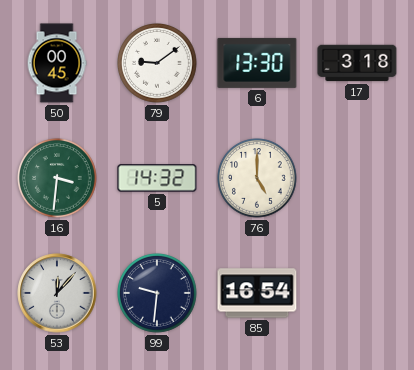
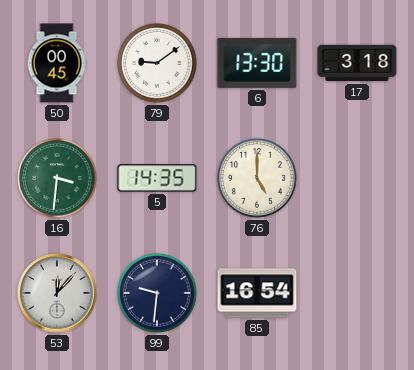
5: 14:32 -> 14:35
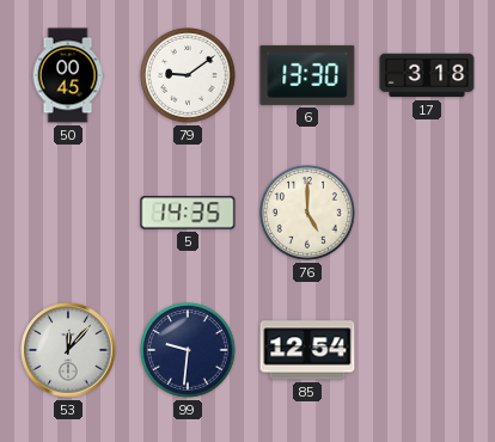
16: 3:31 -> none
85: 16:54 -> 12:54
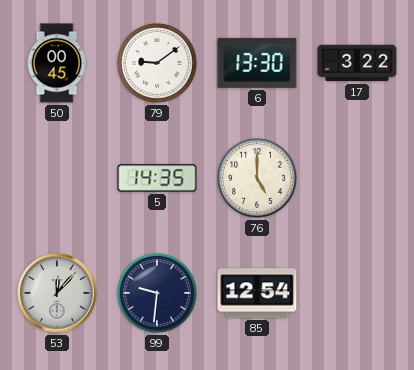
17: 3:18 -> 3:22
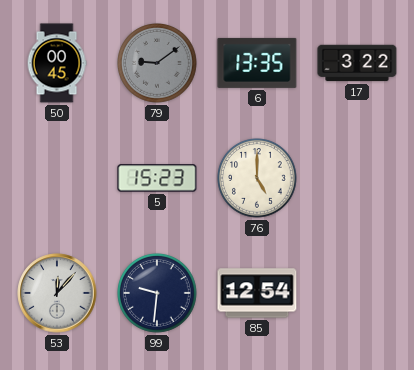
79 dial: white -> grey
6: 13:30 -> 13:35
5: 14:35 -> 15:23
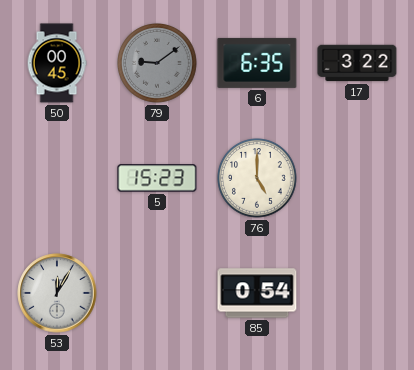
6: 13:35 -> 6:35
53: 12:07 -> 12:05
99: 9:31 -> none
85: 12:54 -> 0:54
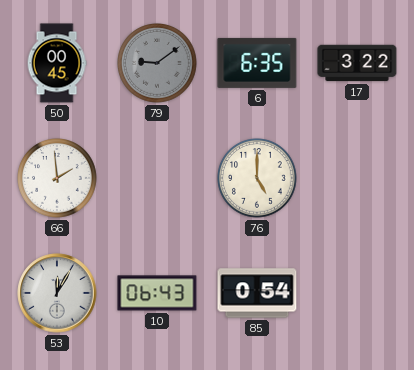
66: none -> 1:59
5: 15:23 -> none
10: none -> 06:43
